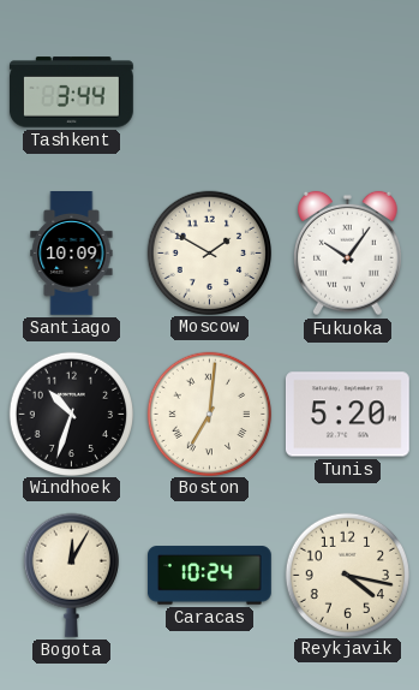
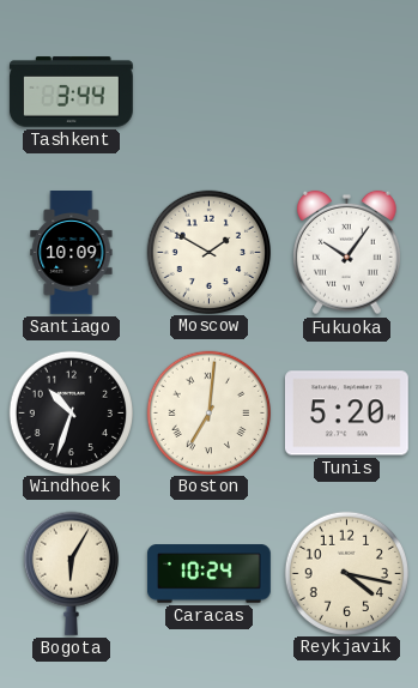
Bogota: 12:05 -> 6:05
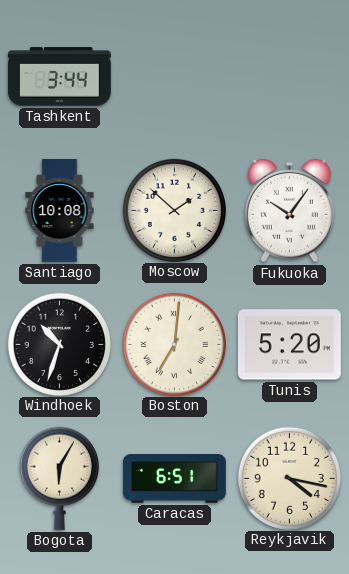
Santiago: 10:09 -> 10:08
Moscow: 1:50 -> 1:52
Caracas: 10:24 -> 6:51
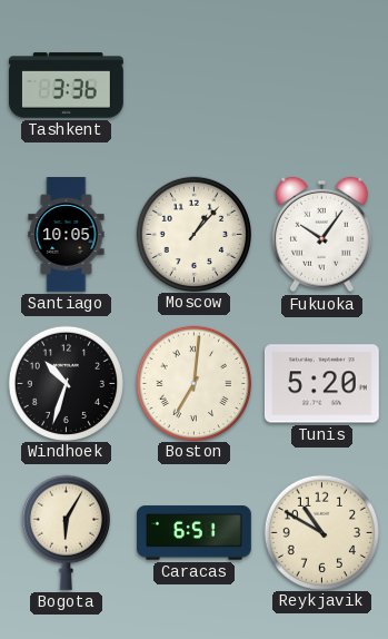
Tashkent: 3:44 -> 3:36
Santiago: 10:08 -> 10:05
Moscow: 1:52 -> 1:07
Reykjavik: 4:17 -> 10:50
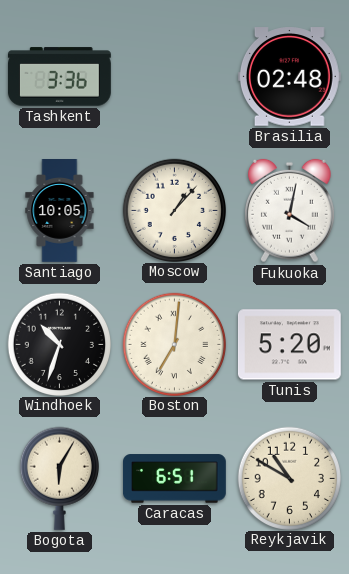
Brasilia: none -> 02:48
Fukuoka: 10:06 -> 4:02
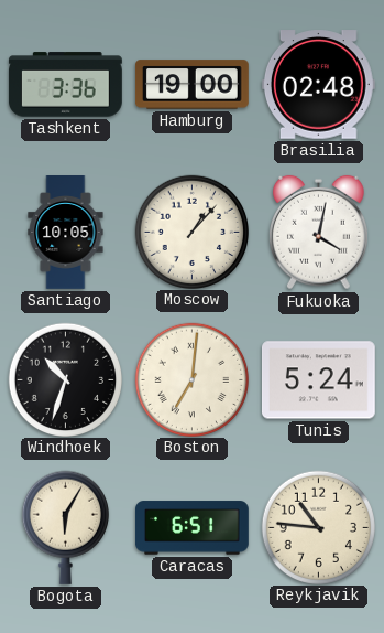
Hamburg: none -> 19:00
Tunis: 5:20 -> 5:24
Reykjavik: 10:50 -> 10:46
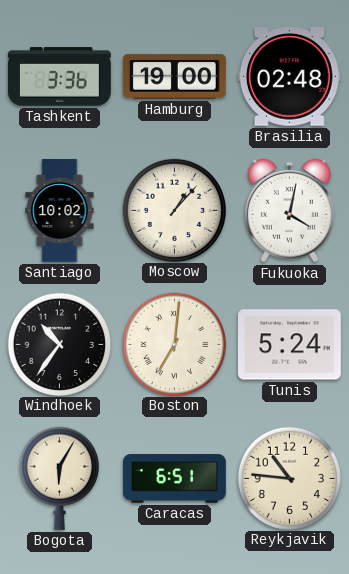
Santiago: 10:05 -> 10:02
Windhoek: 10:33 -> 10:36
